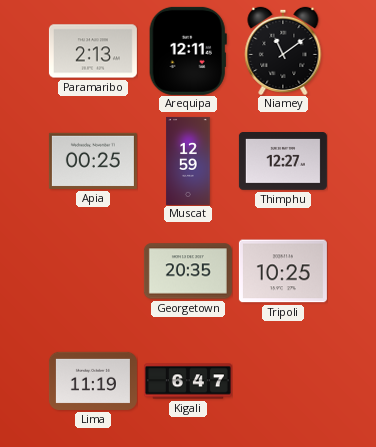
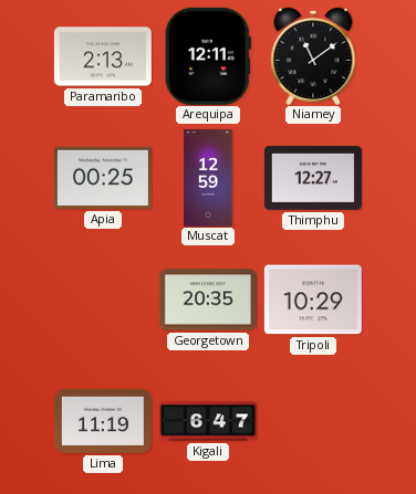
Tripoli: 10:25 -> 10:29
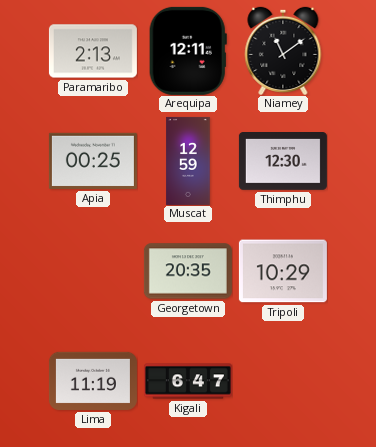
Thimphu: 12:27 -> 12:30
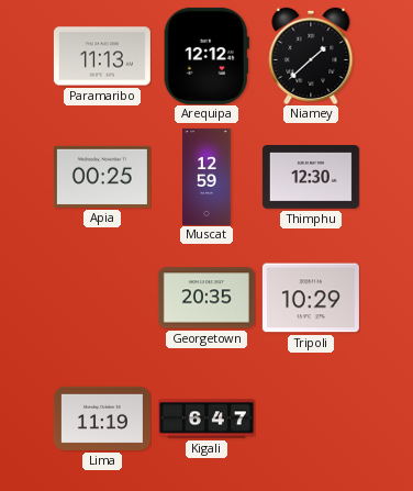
Paramaribo: 2:13 -> 11:13
Arequipa: 12:11 -> 12:12
Niamey: 11:09 -> 1:38
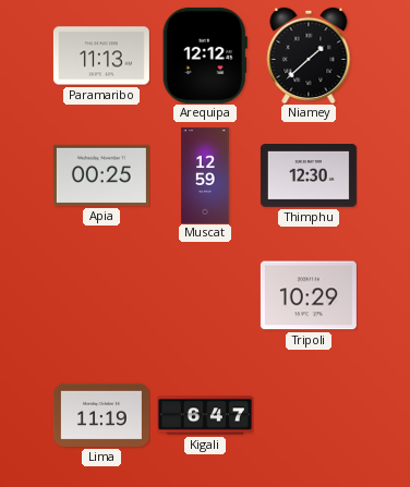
Georgetown: 20:35 -> none
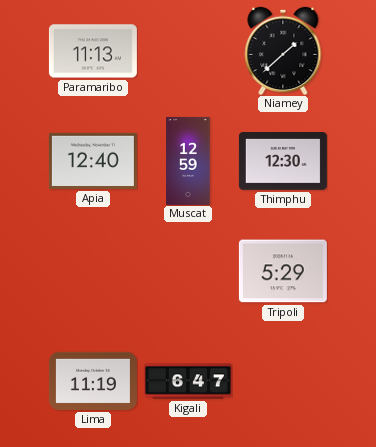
Arequipa: 12:12 -> none
Apia: 00:25 -> 12:40
Tripoli: 10:29 -> 5:29
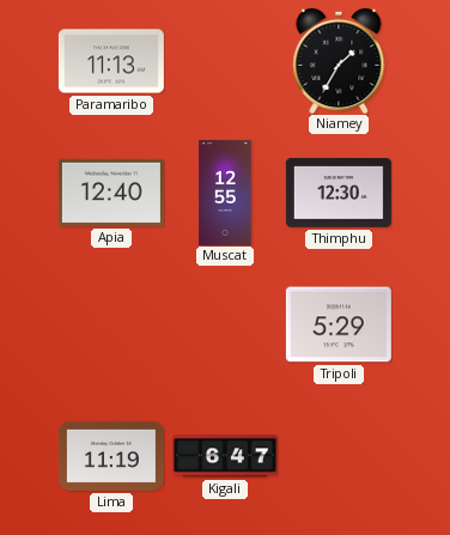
Niamey: 1:38 -> 1:35
Muscat: 12:59 -> 12:55
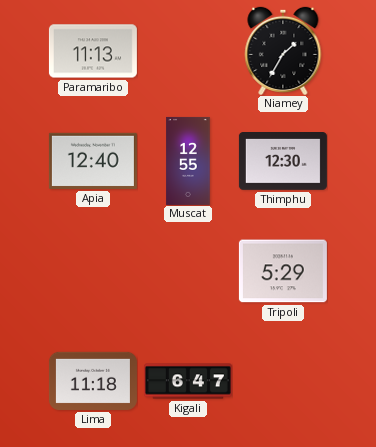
Lima: 11:19 -> 11:18
